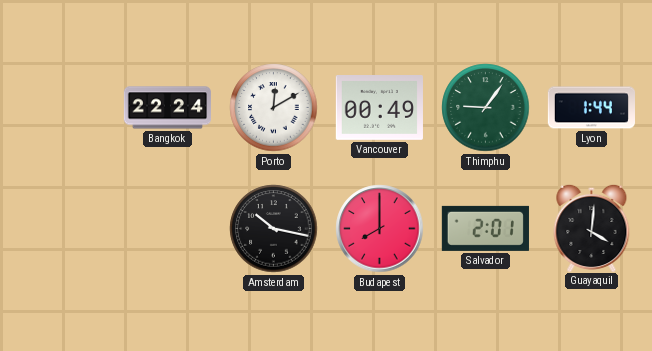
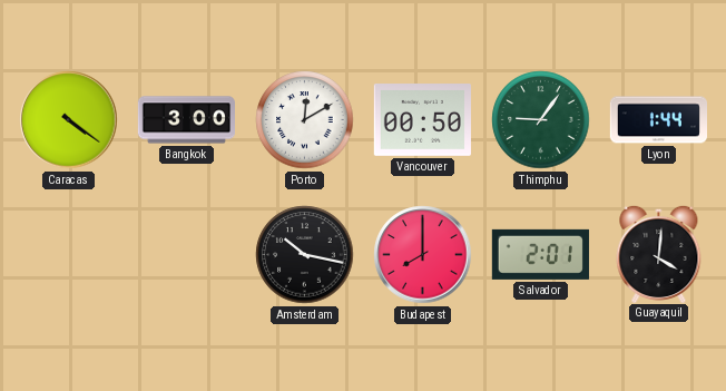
Caracas: none -> 4:21
Bangkok: 22:24 -> 3:00
Vancouver: 00:49 -> 00:50
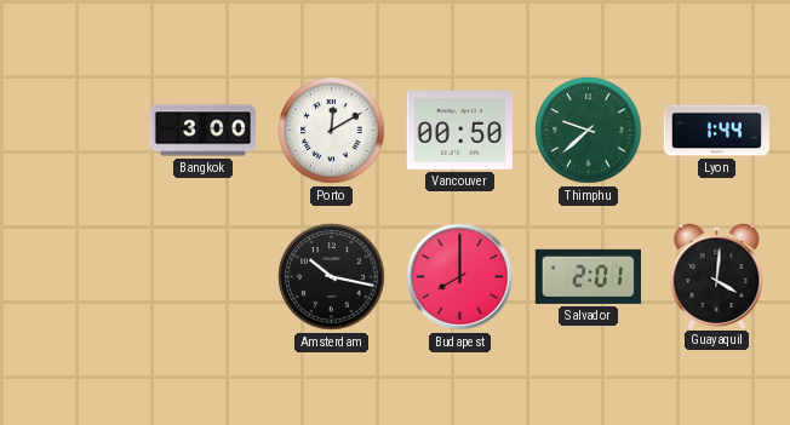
Caracas: 4:21 -> none
Thimphu: 9:06 -> 9:38
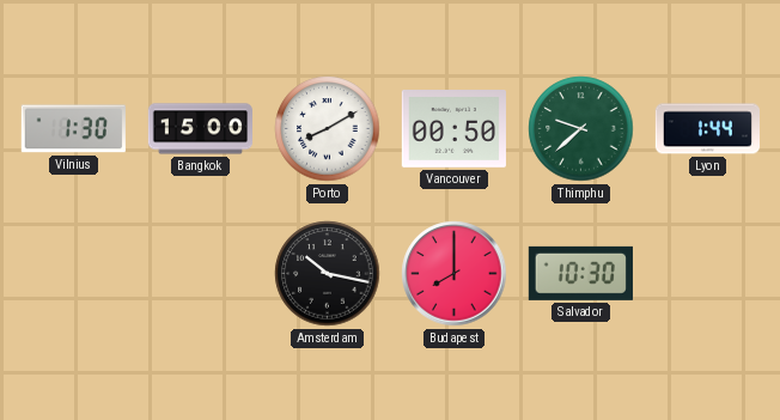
Vilnius: none -> 1:30
Bangkok: 3:00 -> 15:00
Porto: 12:10 -> 8:10
Salvador: 2:01 -> 10:30
Guayaquil: 4:01 -> none
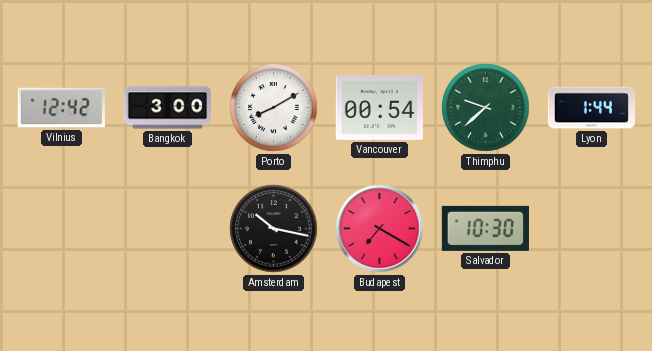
Vilnius: 1:30 -> 12:42
Bangkok: 15:00 -> 3:00
Vancouver: 00:50 -> 00:54
Budapest: 8:00 -> 7:20
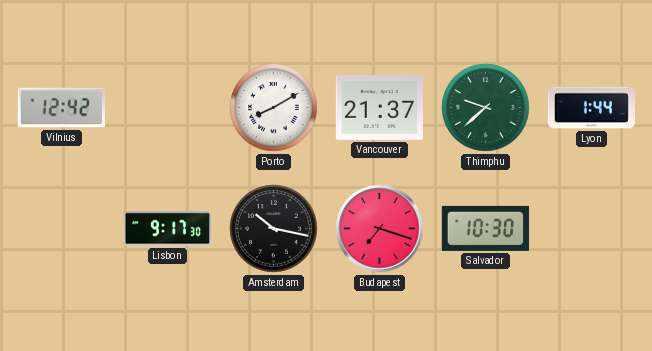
Bangkok: 3:00 -> none
Vancouver: 00:54 -> 21:37
Lisbon: none -> 9:17
Budapest: 7:20 -> 7:18
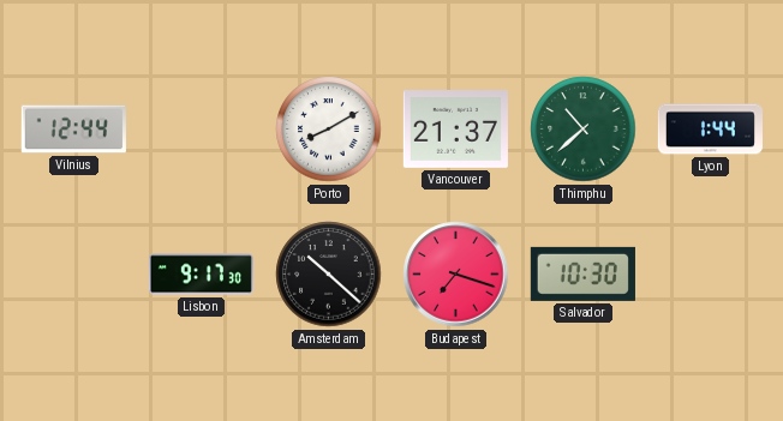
Vilnius: 12:42 -> 12:44
Thimphu: 9:38 -> 10:38
Amsterdam: 10:17 -> 10:22
